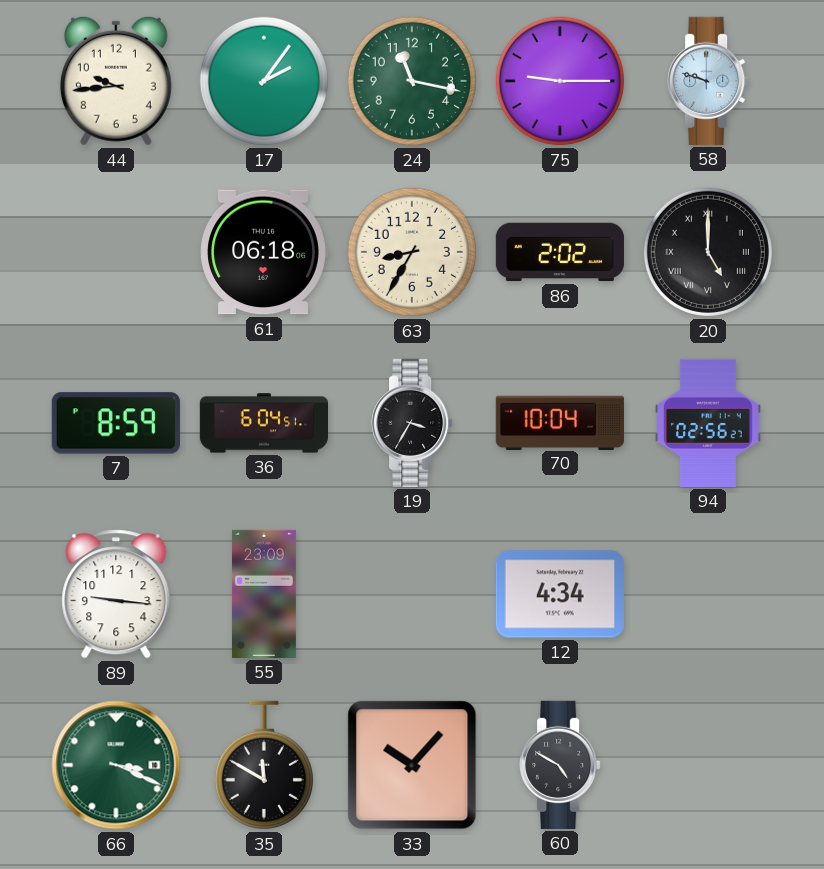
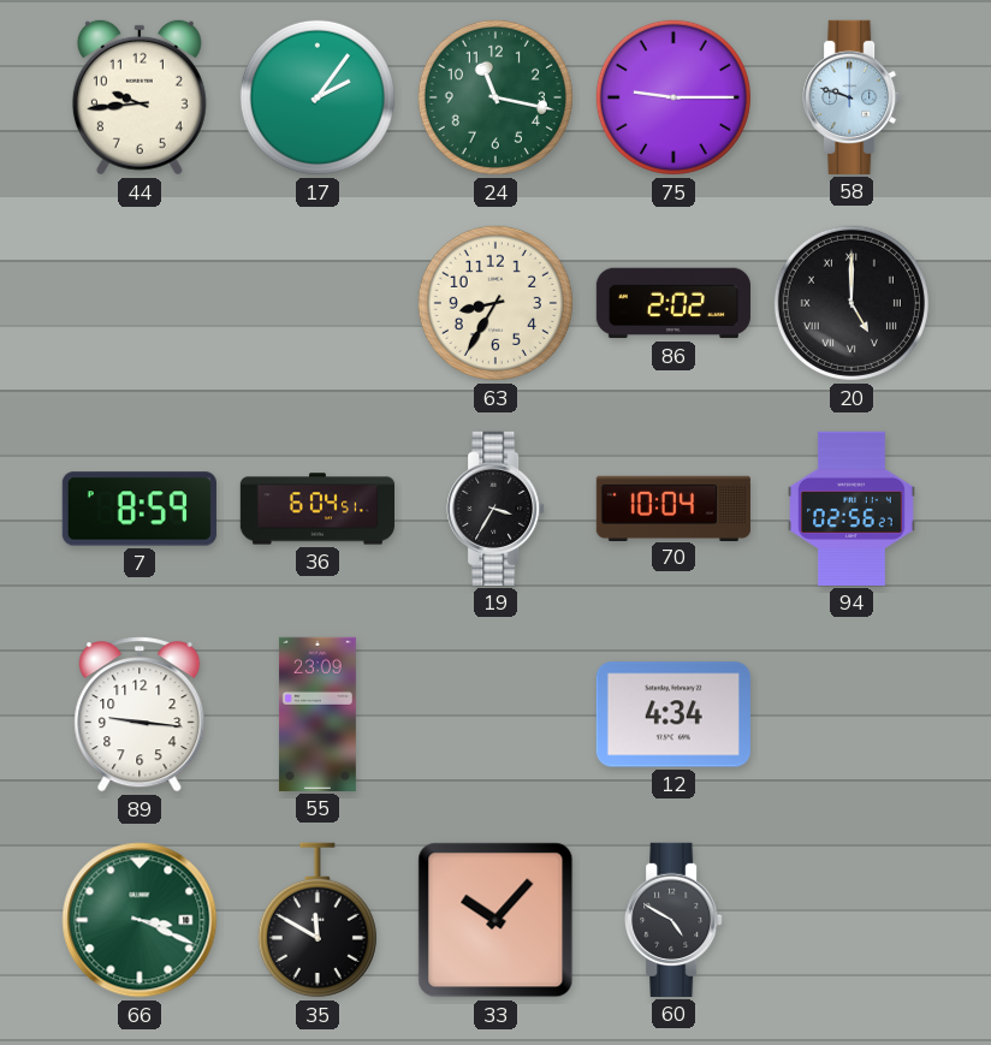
61: 06:18 -> none
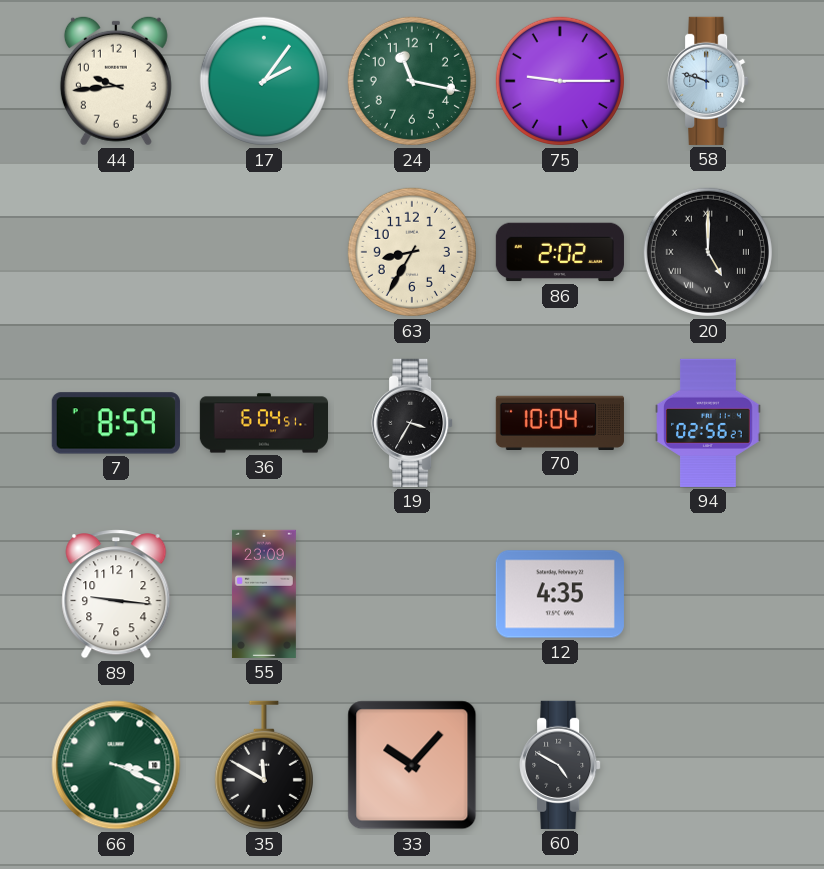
12: 4:34 -> 4:35
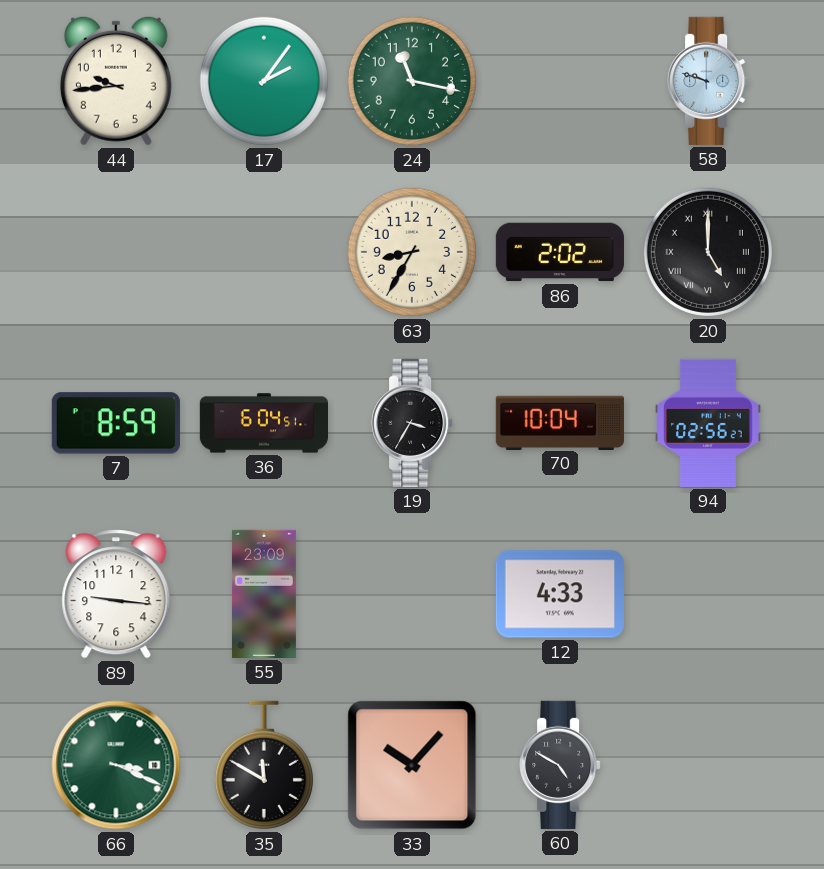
75: 9:15 -> none
12: 4:35 -> 4:33
